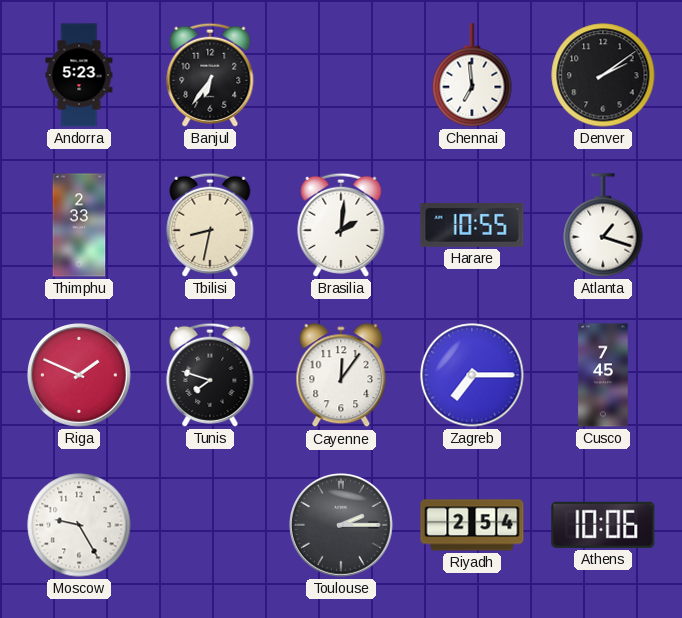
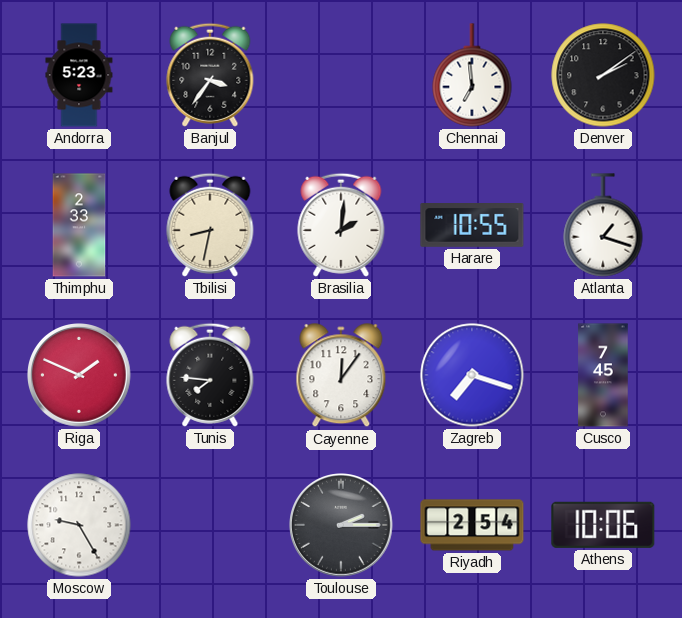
Banjul: 6:36 -> 3:36
Tunis: 7:48 -> 7:46
Zagreb: 7:15 -> 7:18
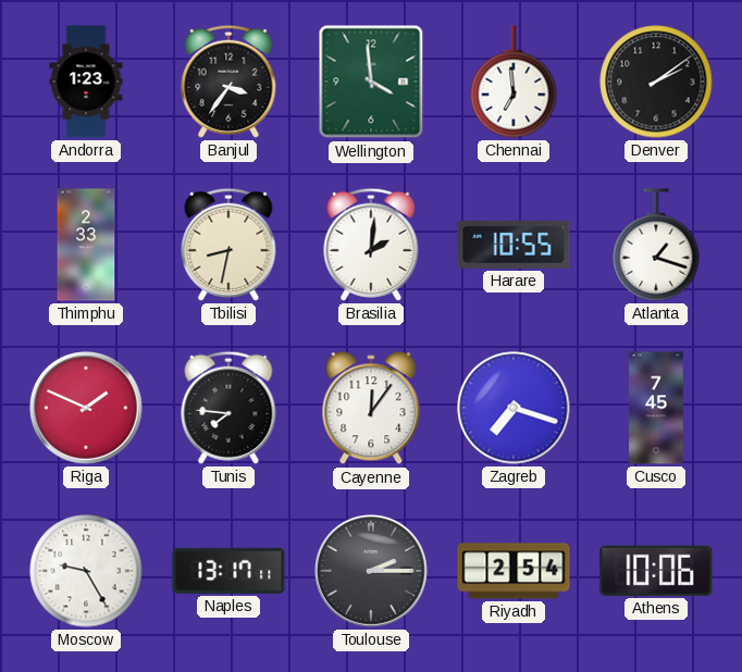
Andorra: 5:23 -> 1:23
Wellington: none -> 3:59
Naples: none -> 13:17
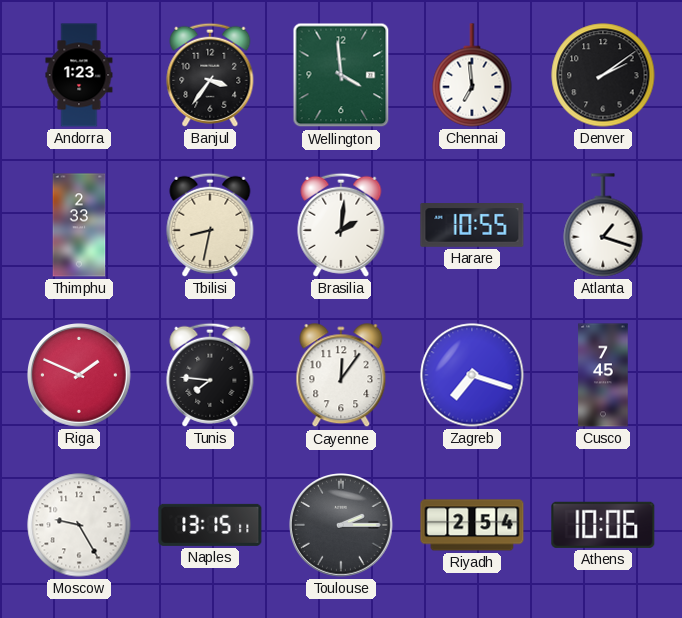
Naples: 13:17 -> 13:15
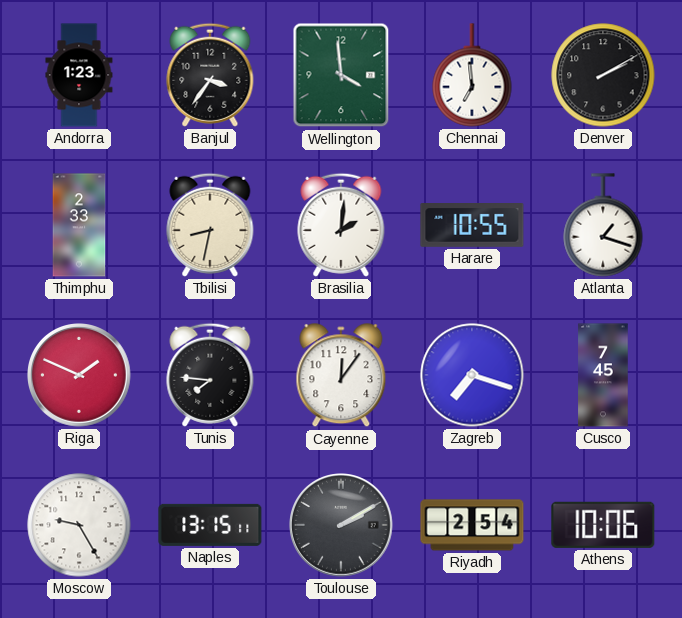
Denver: 2:09 -> 2:10
Toulouse: 2:15 -> 2:10
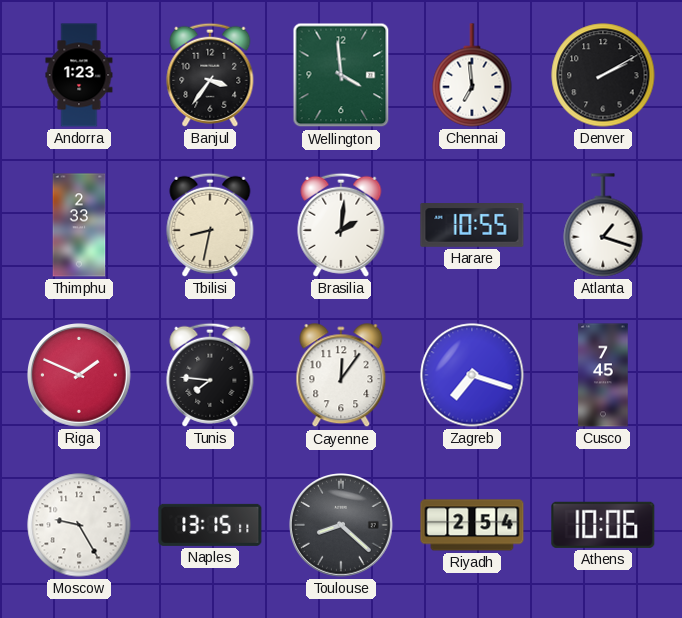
Toulouse: 2:10 -> 8:22
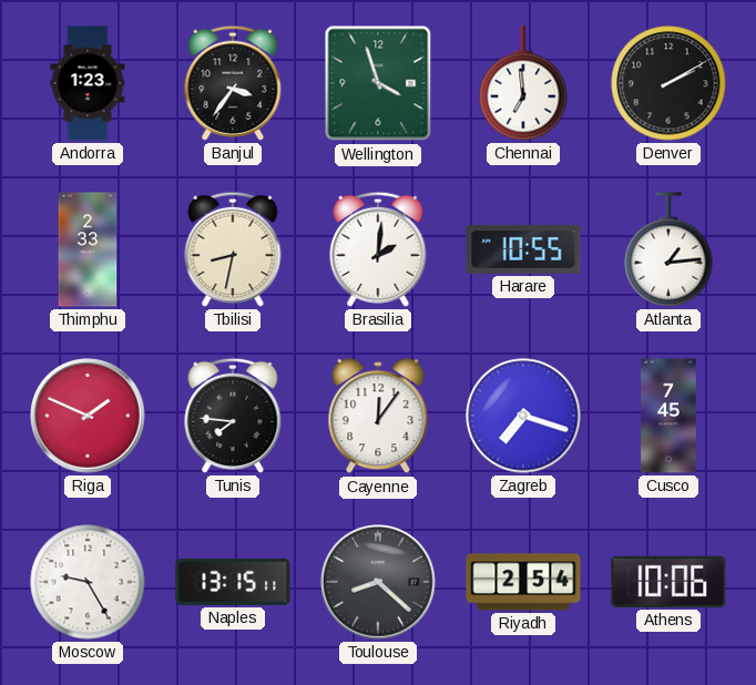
Wellington: 3:59 -> 3:57
Atlanta: 1:18 -> 1:14
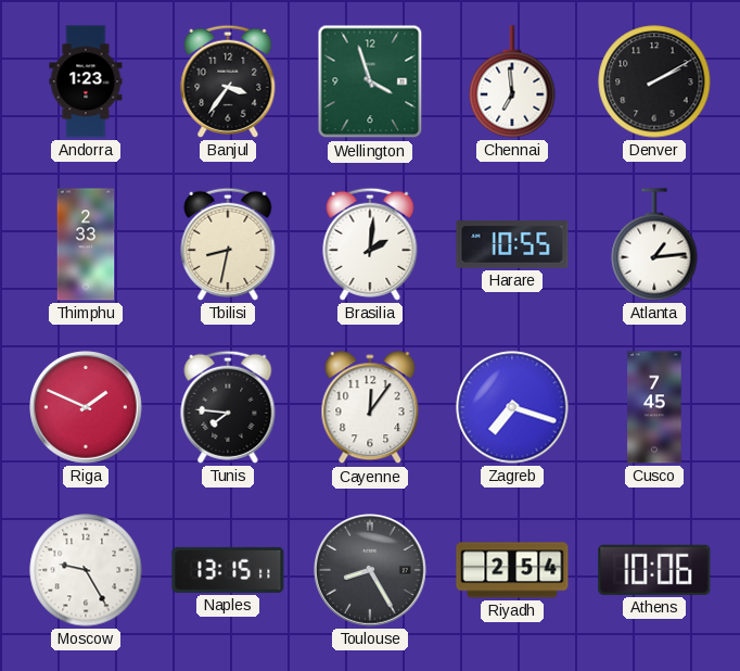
Toulouse: 8:22 -> 8:25
